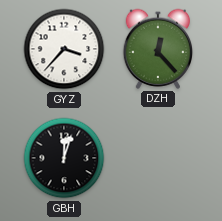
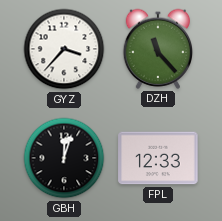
DZH: 12:23 -> 11:23
FPL: none -> 12:33
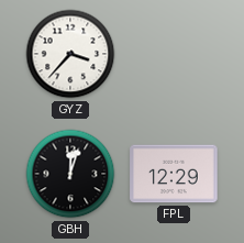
DZH: 11:23 -> none
FPL: 12:33 -> 12:29
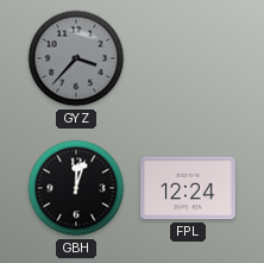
GYZ dial: white -> grey
FPL: 12:29 -> 12:24
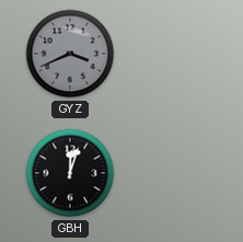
GYZ: 3:37 -> 3:41
FPL: 12:24 -> none
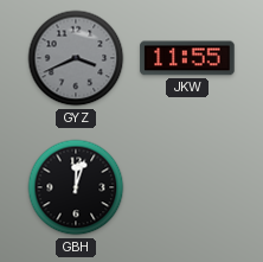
JKW: none -> 11:55
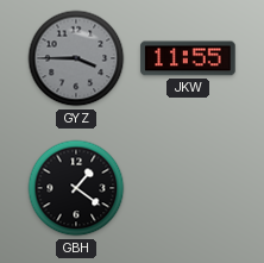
GYZ: 3:41 -> 3:45
GBH: 12:03 -> 1:21
